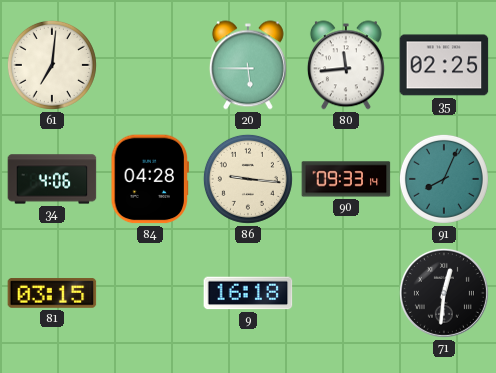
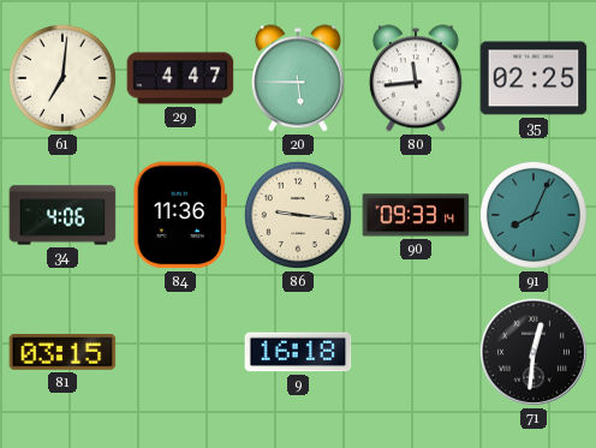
29: none -> 4:47
84: 04:28 -> 11:36
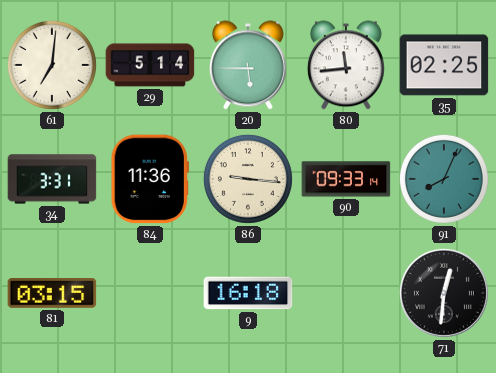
29: 4:47 -> 5:14
34: 4:06 -> 3:31
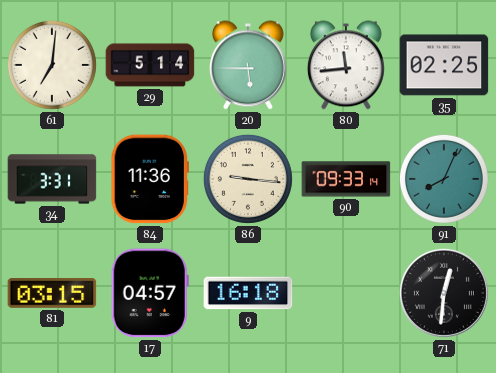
17: none -> 04:57
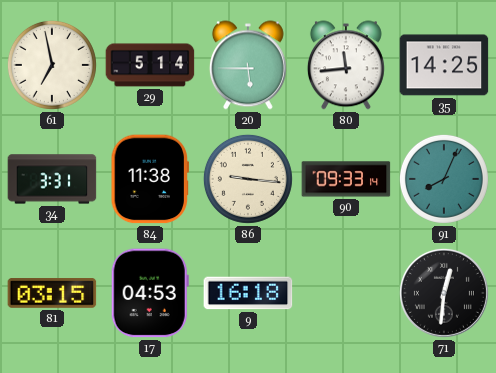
61: 7:01 -> 6:58
35: 02:25 -> 14:25
84: 11:36 -> 11:38
17: 04:57 -> 04:53
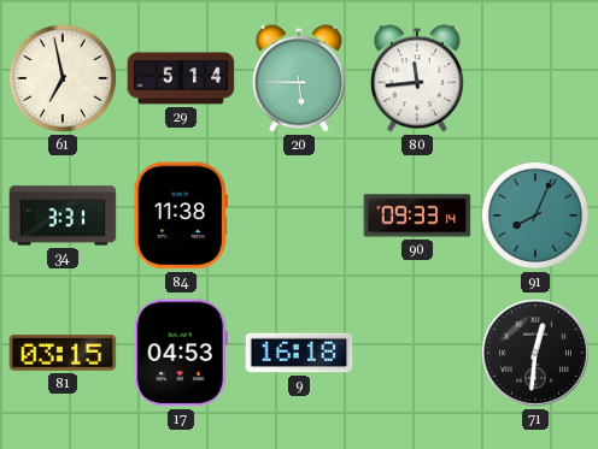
35: 14:25 -> none
86: 9:16 -> none
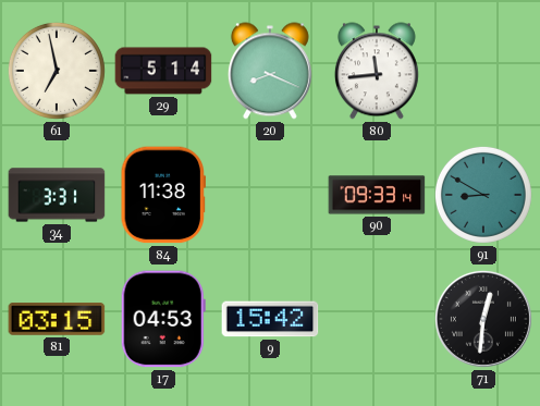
20: 5:45 -> 8:19
91: 8:04 -> 8:50
9: 16:18 -> 15:42
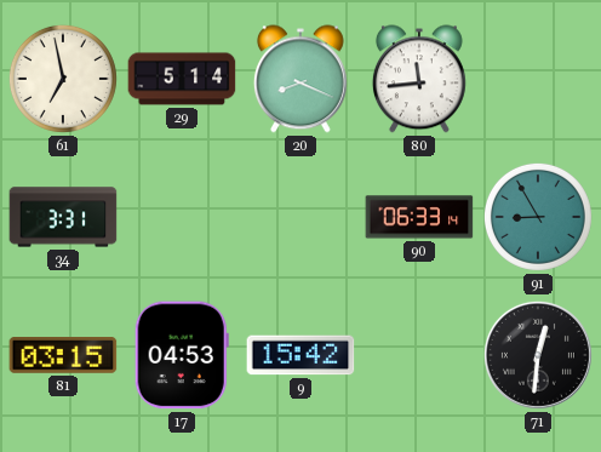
84: 11:38 -> none
90: 09:33 -> 06:33
91: 8:50 -> 8:55
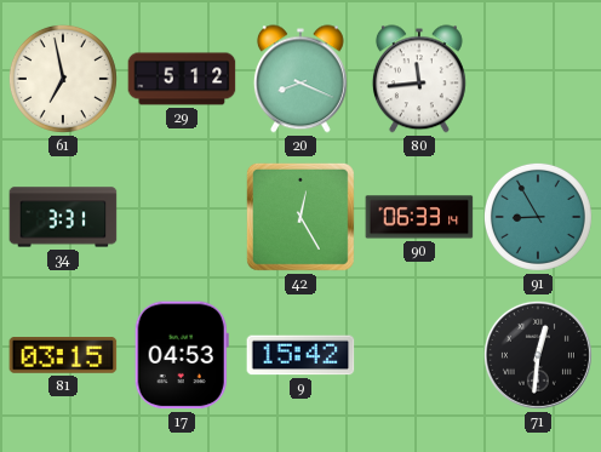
29: 5:14 -> 5:12
42: none -> 12:25
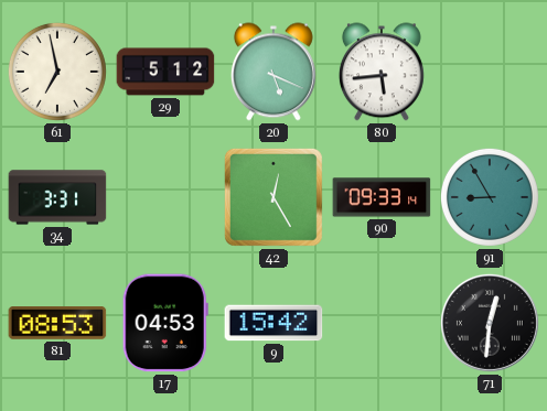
20: 8:19 -> 5:19
80: 11:44 -> 5:44
90: 06:33 -> 09:33
81: 03:15 -> 08:53
